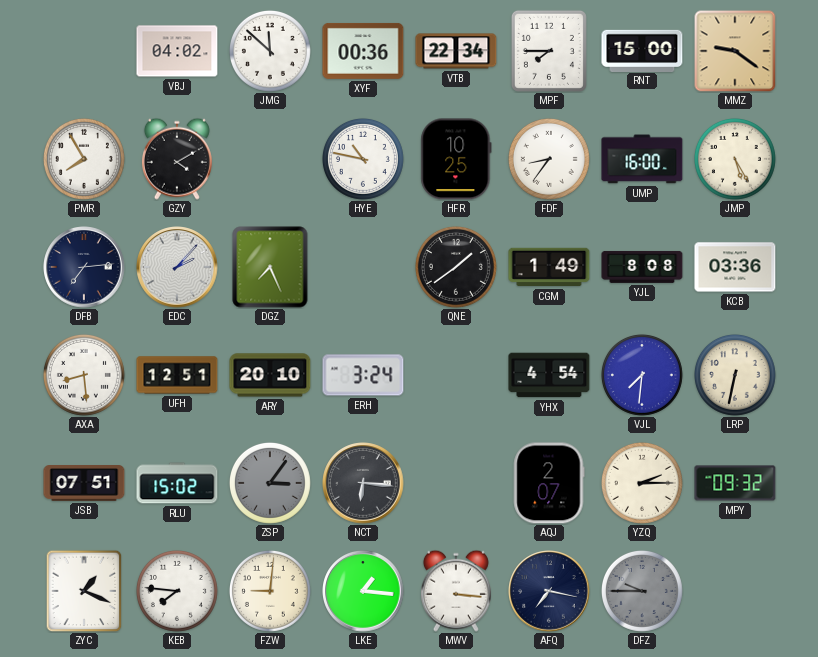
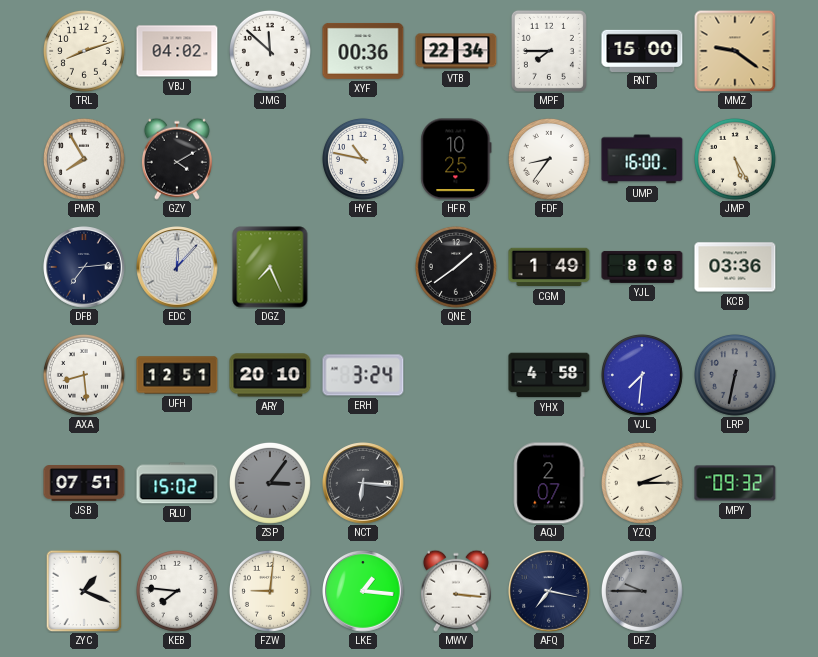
TRL: none -> 8:12
EDC: 2:07 -> 12:07
YHX: 4:54 -> 4:58
LRP dial: cream -> grey
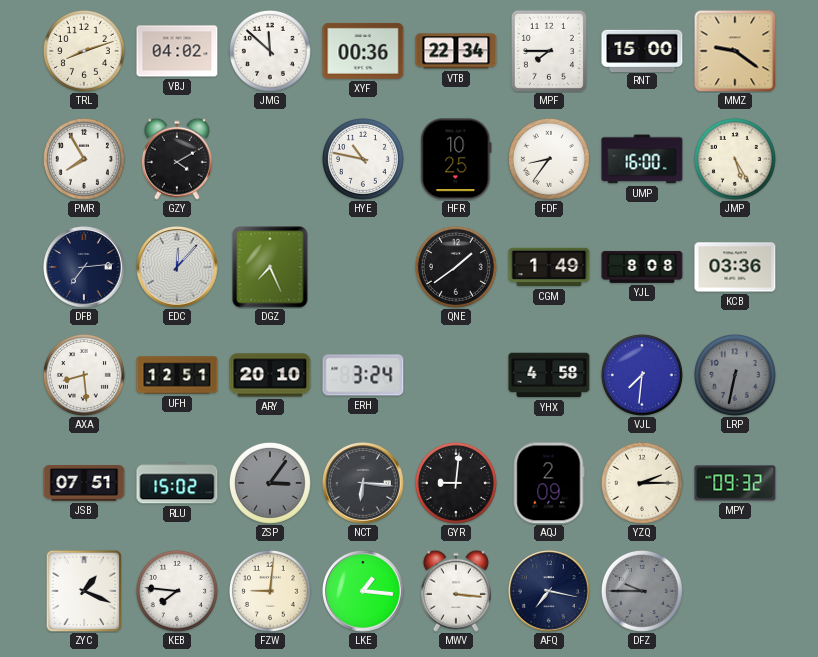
GYR: none -> 9:01
AQJ: 2:07 -> 2:09
